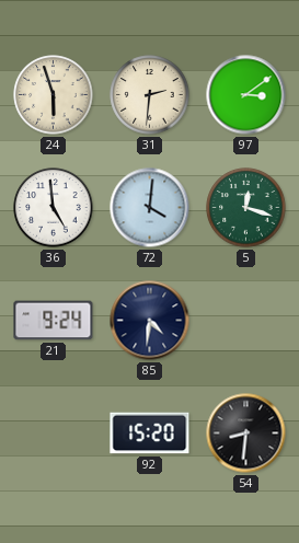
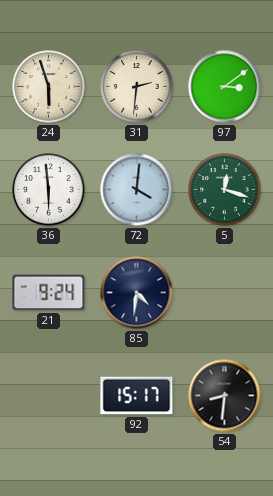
36: 4:59 -> 5:59
92: 15:20 -> 15:17
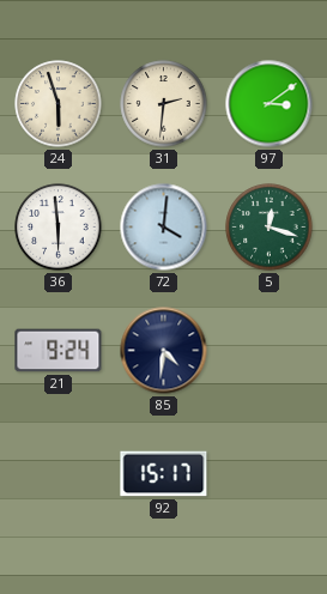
54: 8:31 -> none
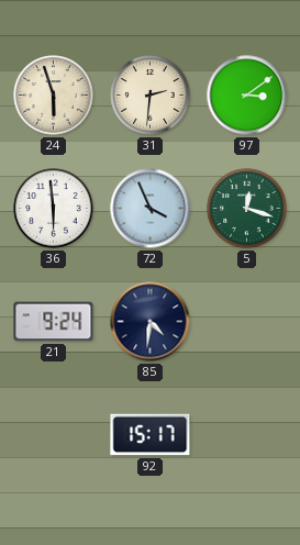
72: 4:01 -> 3:56
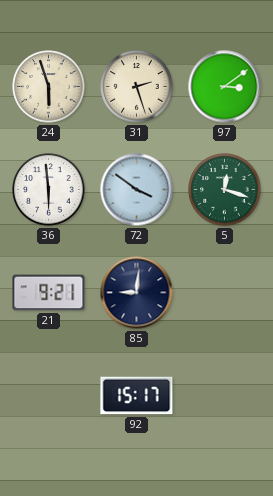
31: 2:31 -> 2:27
72: 3:56 -> 3:51
21: 9:24 -> 9:21
85: 4:31 -> 9:01
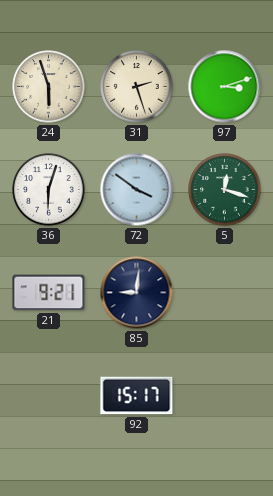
97: 3:09 -> 3:12
36: 5:59 -> 6:03
